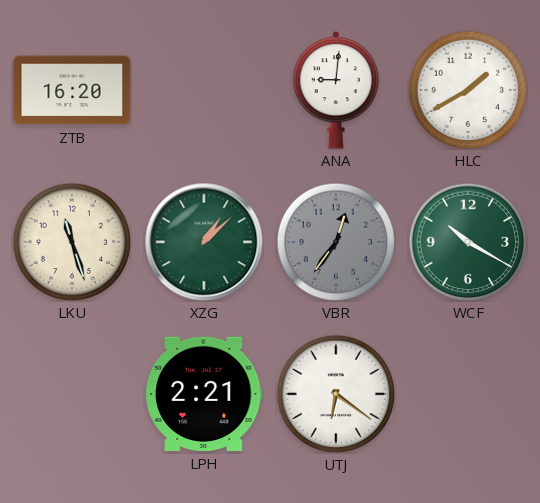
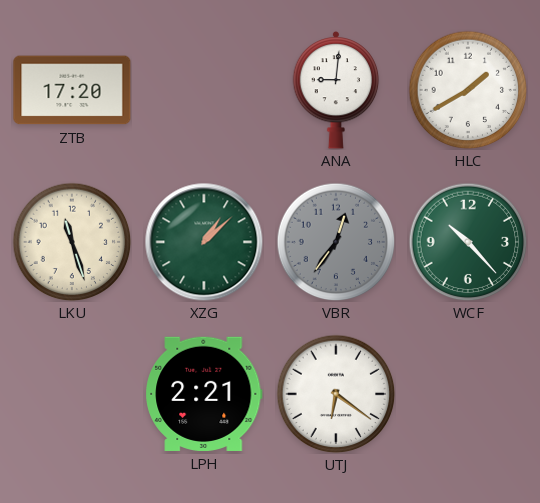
ZTB: 16:20 -> 17:20
WCF: 10:20 -> 10:23
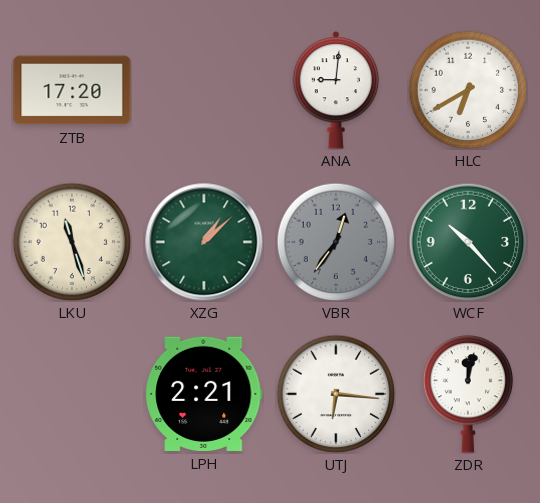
HLC: 1:40 -> 6:40
UTJ: 6:21 -> 6:16
ZDR: none -> 12:02
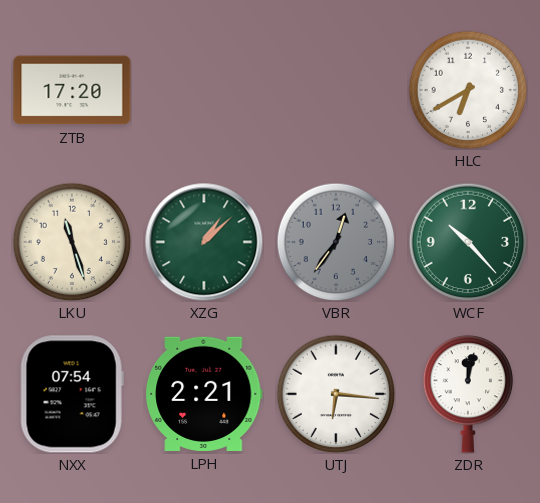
ANA: 9:01 -> none
NXX: none -> 07:54
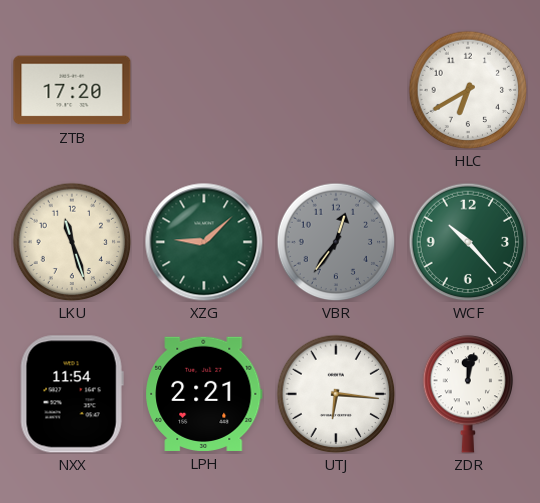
XZG: 1:08 -> 9:08
NXX: 07:54 -> 11:54
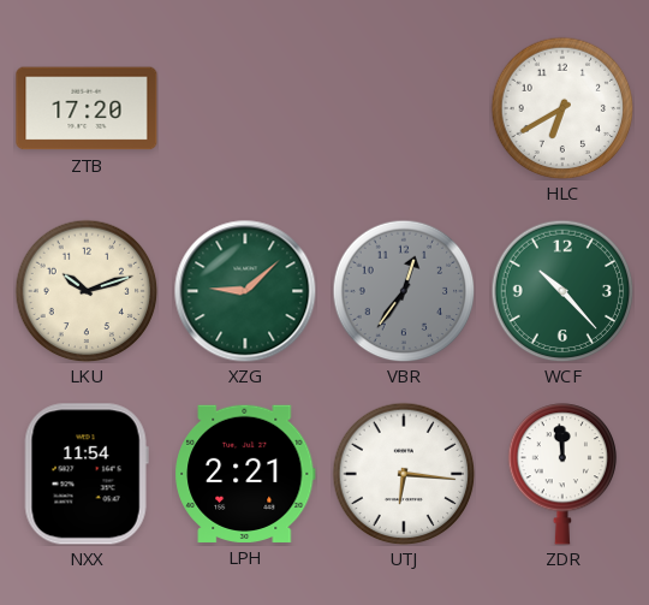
LKU: 11:27 -> 10:12
ZDR: 12:02 -> 11:59
